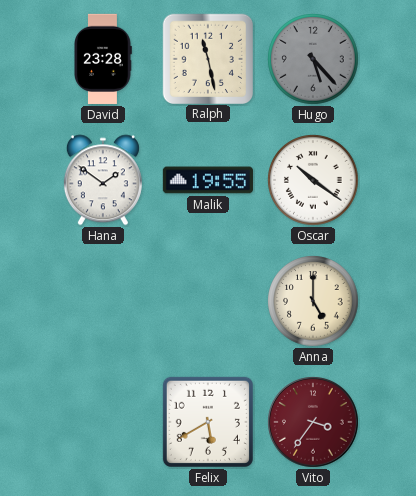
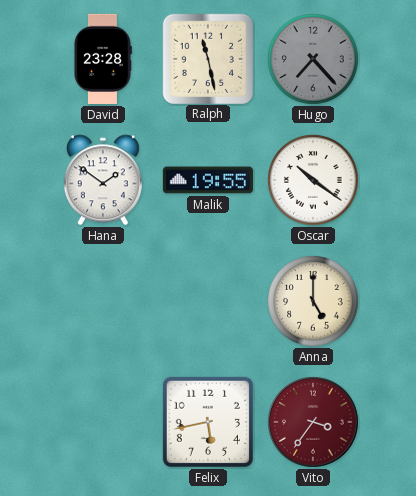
Hugo: 5:23 -> 7:23
Felix: 5:40 -> 5:43
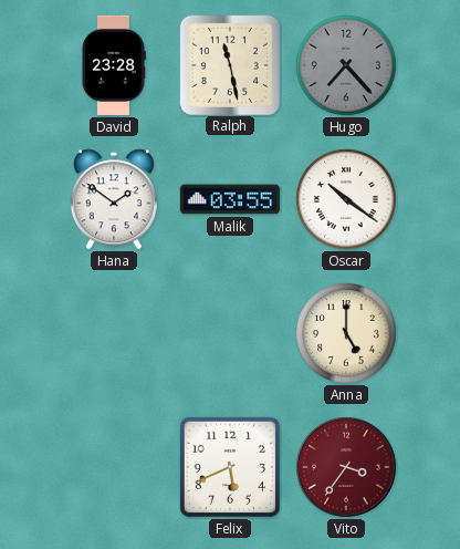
Malik: 19:55 -> 03:55
Felix: 5:43 -> 5:41
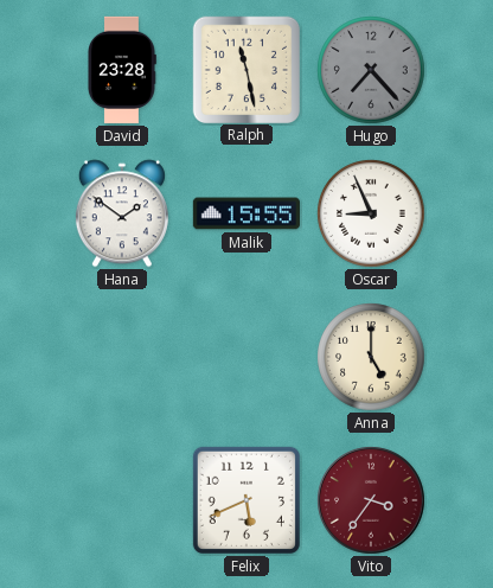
Malik: 03:55 -> 15:55
Oscar: 10:21 -> 8:56
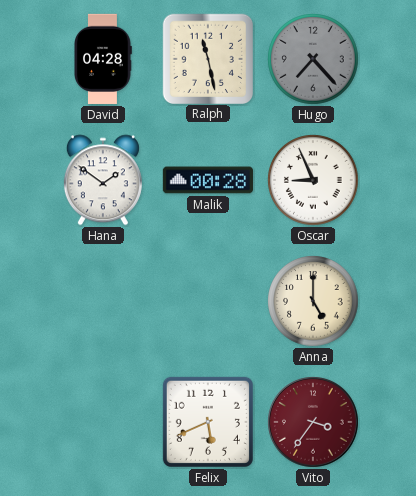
David: 23:28 -> 04:28
Malik: 15:55 -> 00:28
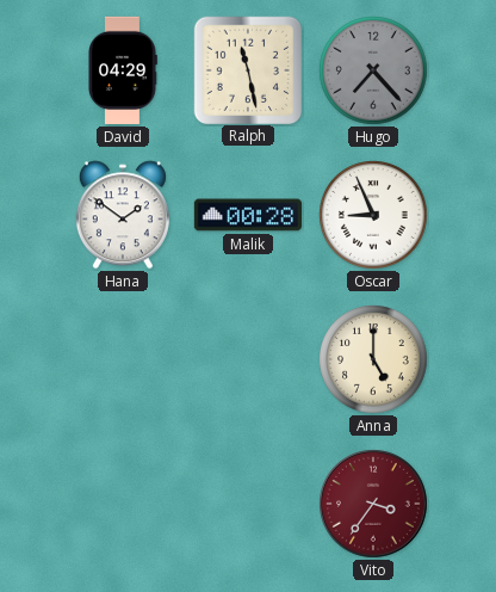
David: 04:28 -> 04:29
Felix: 5:41 -> none
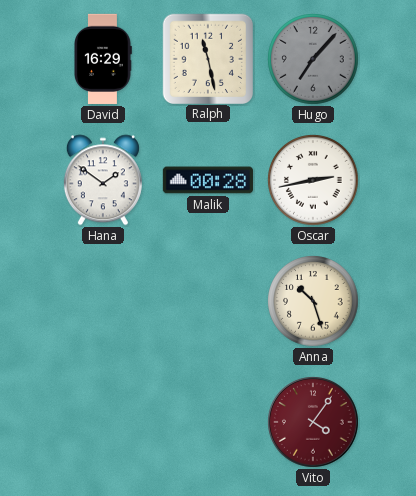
David: 04:29 -> 16:29
Hugo: 7:23 -> 7:07
Oscar: 8:56 -> 2:43
Anna: 5:00 -> 10:27
Vito: 3:36 -> 4:06
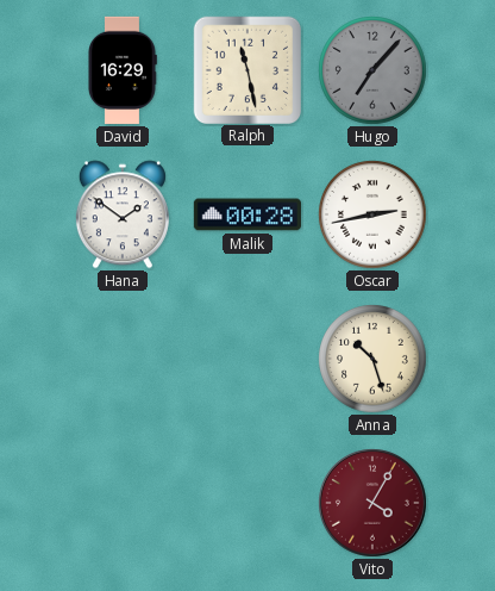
Vito: 4:06 -> 4:05
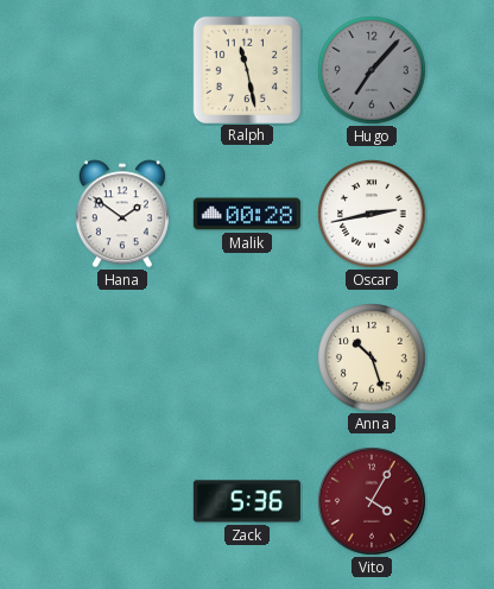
David: 16:29 -> none
Zack: none -> 5:36
